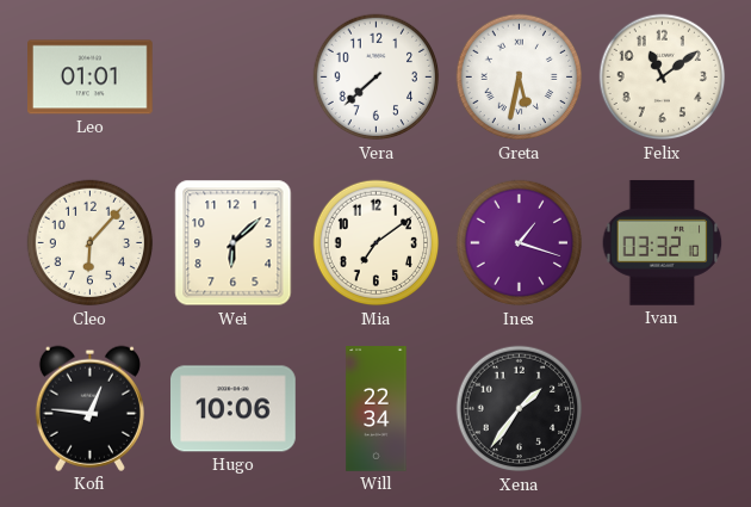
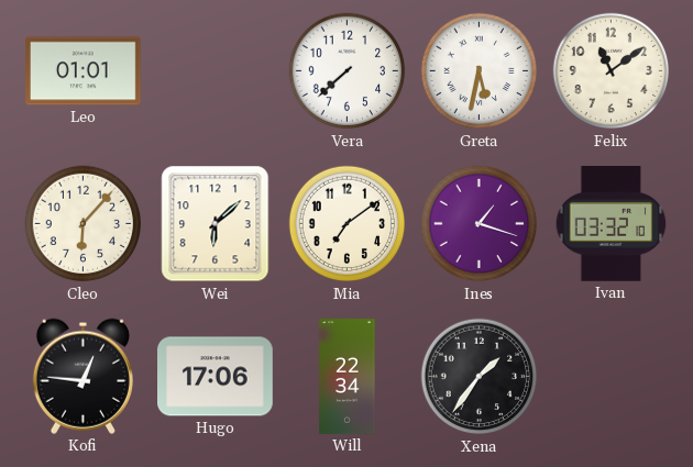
Hugo: 10:06 -> 17:06
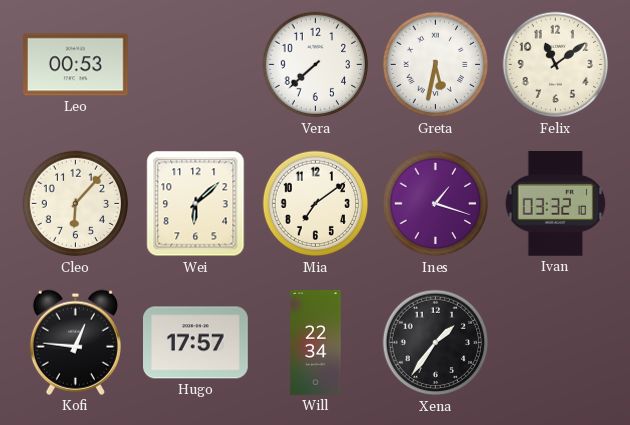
Leo: 01:01 -> 00:53
Hugo: 17:06 -> 17:57
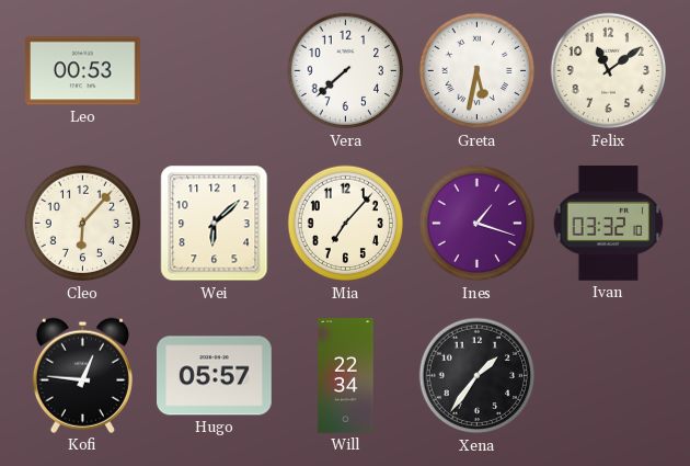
Mia: 7:09 -> 7:07
Hugo: 17:57 -> 05:57
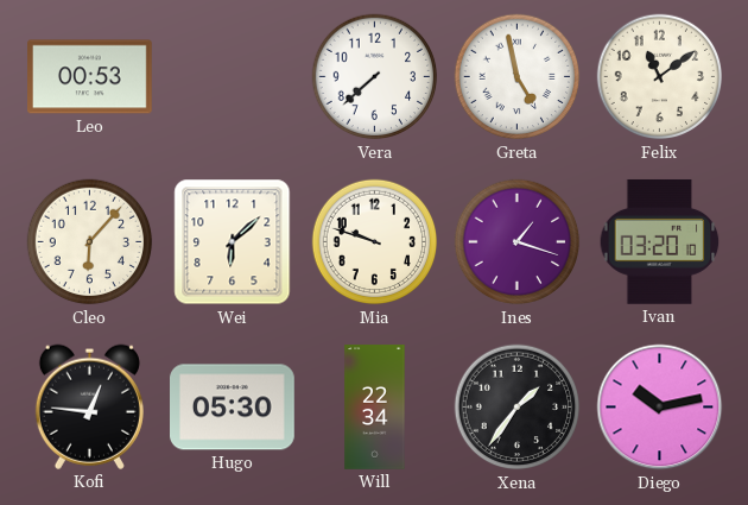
Greta: 5:32 -> 4:58
Mia: 7:07 -> 9:48
Ivan: 03:32 -> 03:20
Hugo: 05:57 -> 05:30
Diego: none -> 10:13
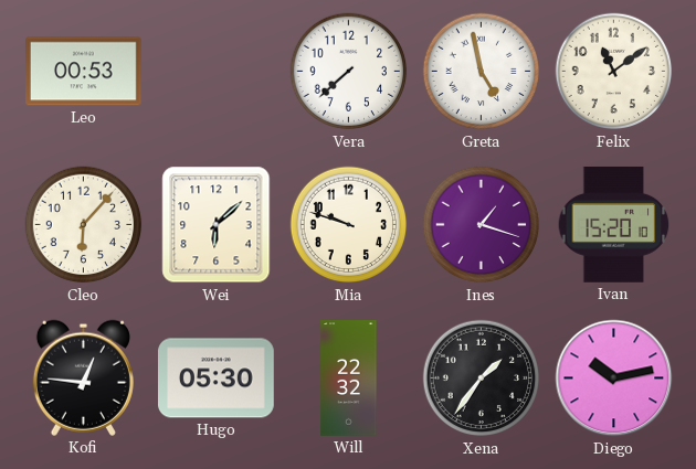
Ivan: 03:20 -> 15:20
Will: 22:34 -> 22:32
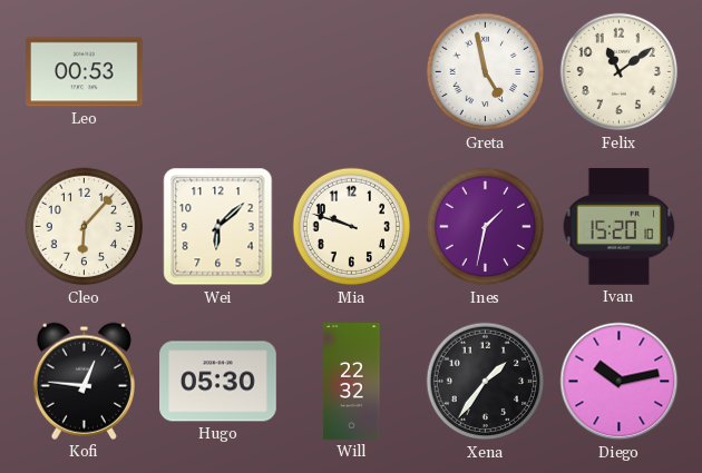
Vera: 7:38 -> none
Ines: 1:18 -> 1:32
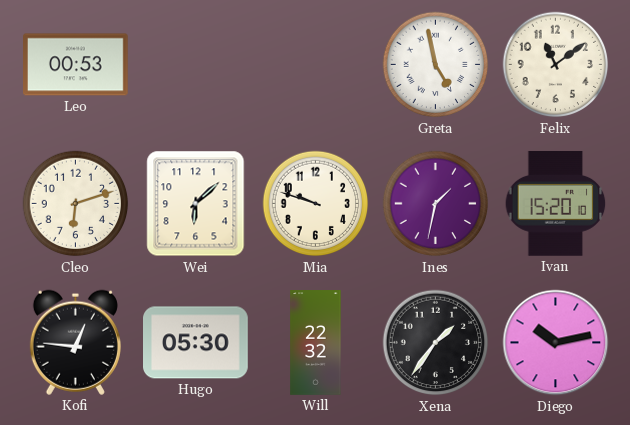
Cleo: 6:07 -> 6:12
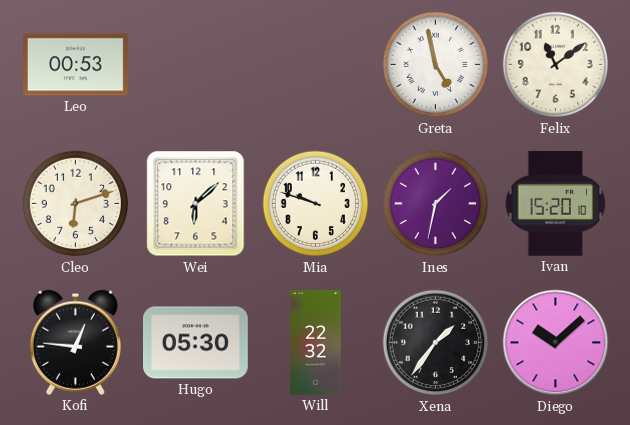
Diego: 10:13 -> 10:08
